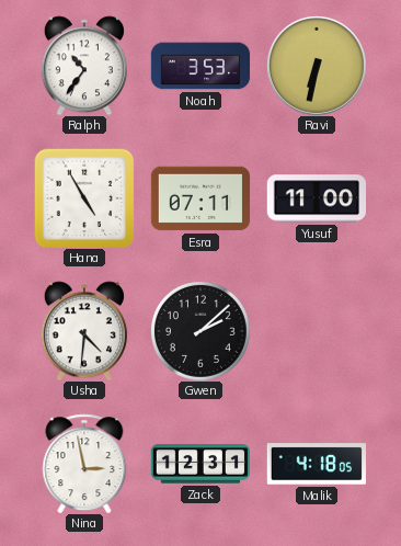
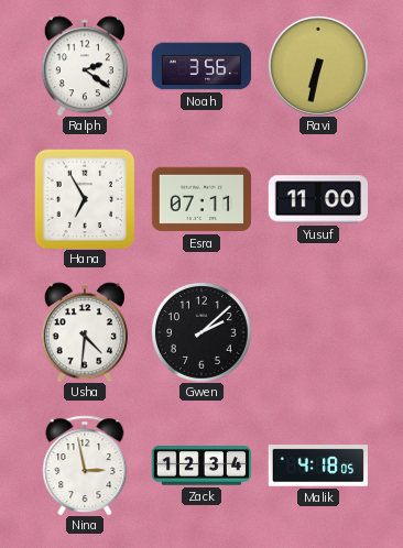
Ralph: 10:36 -> 2:21
Noah: 3:53 -> 3:56
Hana: 4:55 -> 6:55
Zack: 12:31 -> 12:34
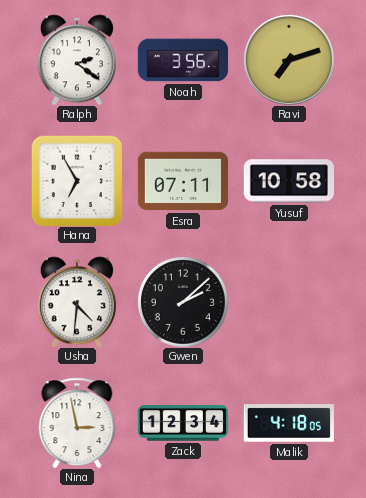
Ravi: 6:32 -> 7:12
Yusuf: 11:00 -> 10:58
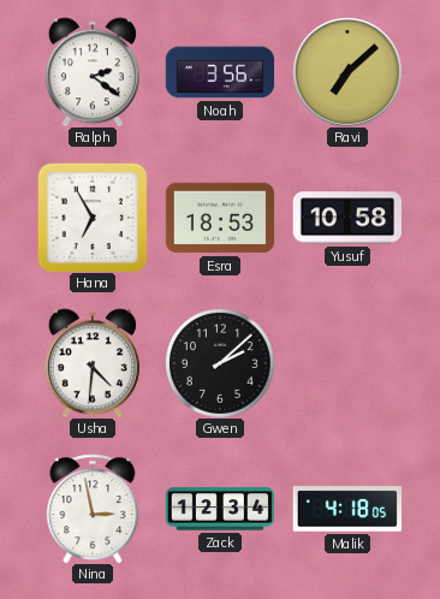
Ravi: 7:12 -> 7:08
Esra: 07:11 -> 18:53
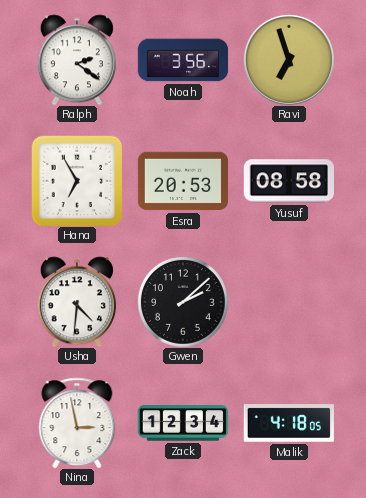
Ravi: 7:08 -> 6:57
Esra: 18:53 -> 20:53
Yusuf: 10:58 -> 08:58
